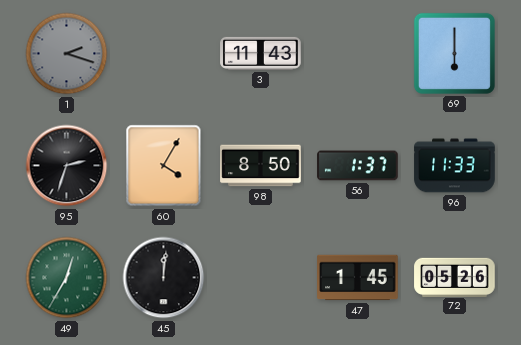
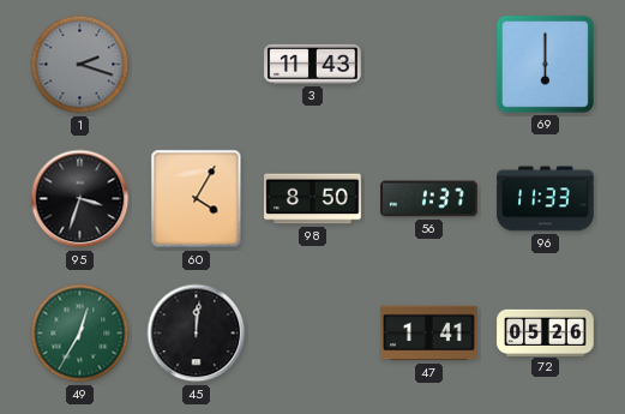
95: 2:33 -> 3:33
47: 1:45 -> 1:41
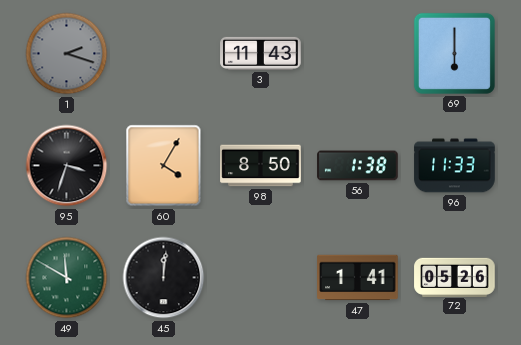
56: 1:37 -> 1:38
49: 12:35 -> 11:50
